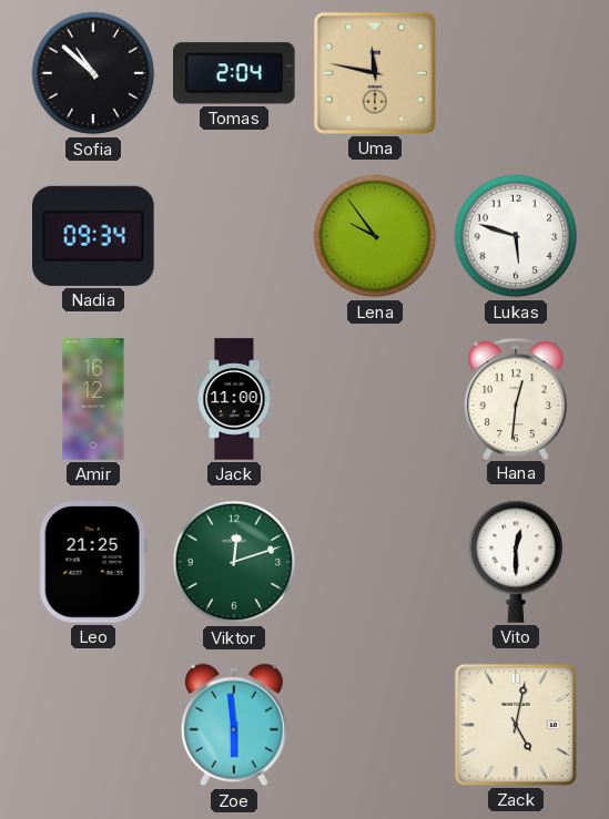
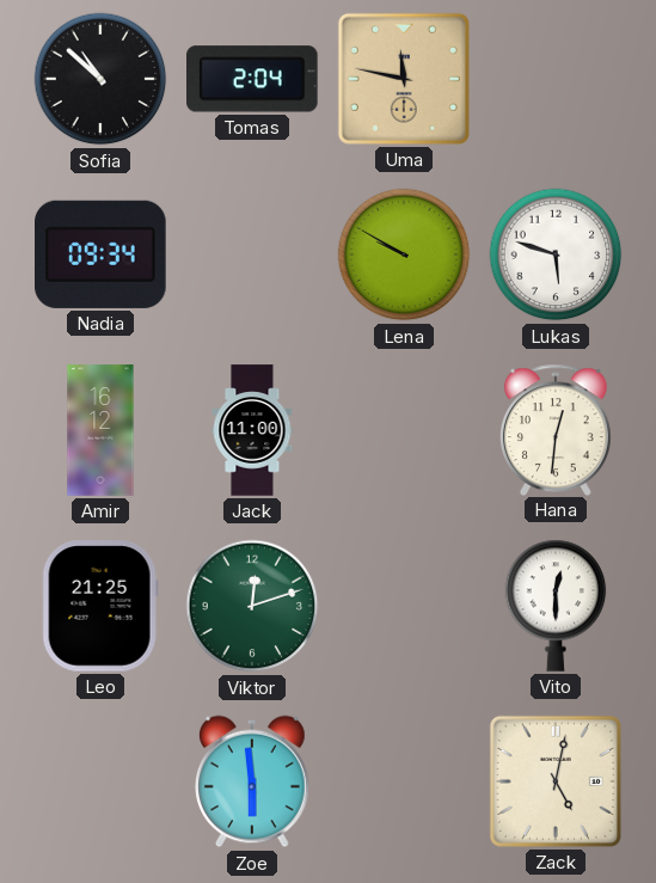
Lena: 9:54 -> 9:50
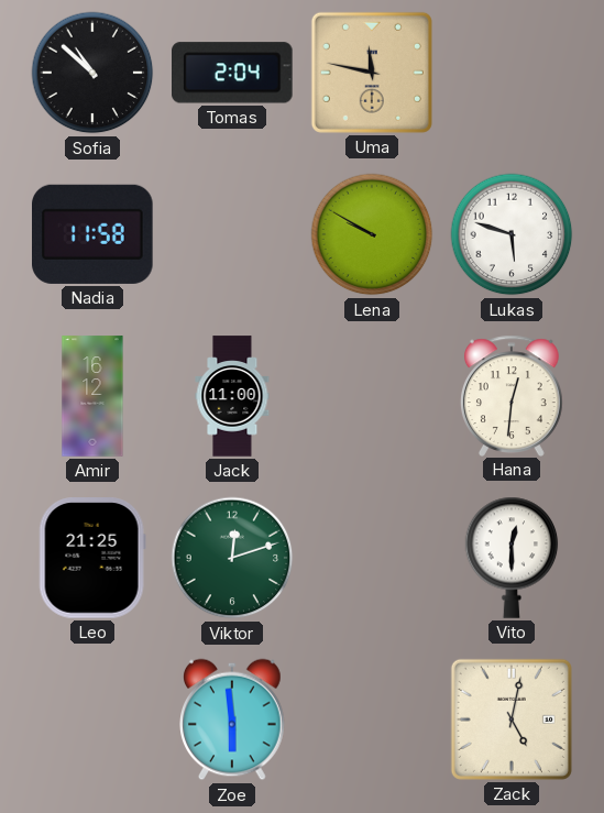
Nadia: 09:34 -> 11:58
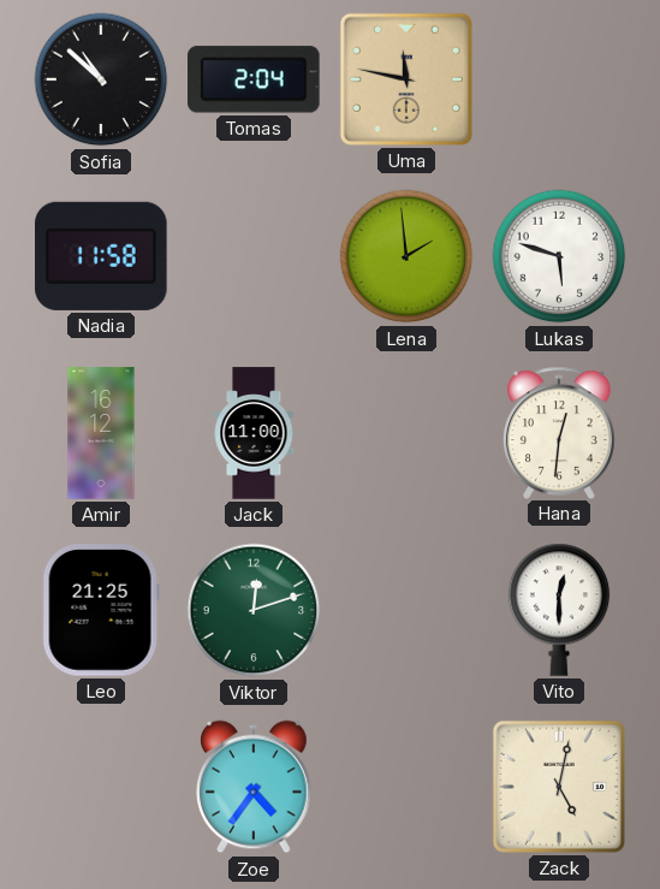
Lena: 9:50 -> 1:59
Zoe: 5:59 -> 4:36
